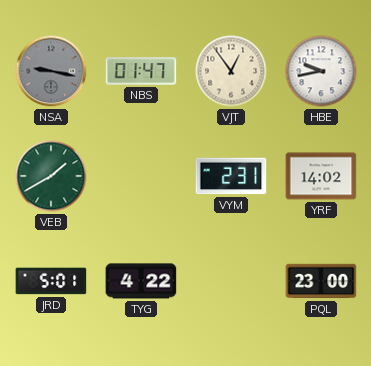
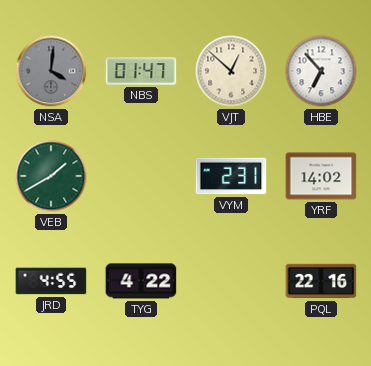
NSA: 9:17 -> 4:01
VJT: 12:54 -> 12:52
HBE: 9:43 -> 6:53
JRD: 5:01 -> 4:55
PQL: 23:00 -> 22:16
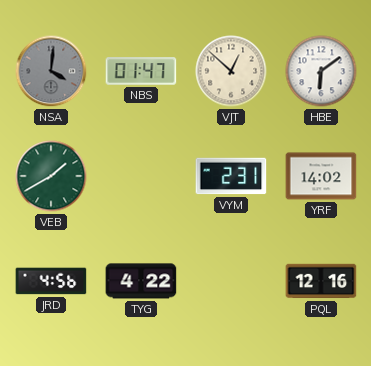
HBE: 6:53 -> 6:09
JRD: 4:55 -> 4:56
PQL: 22:16 -> 12:16
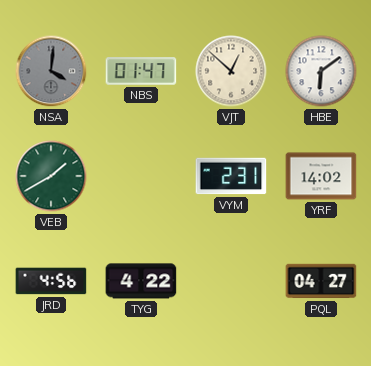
PQL: 12:16 -> 04:27
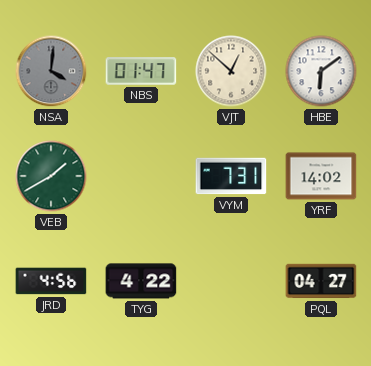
VYM: 2:31 -> 7:31
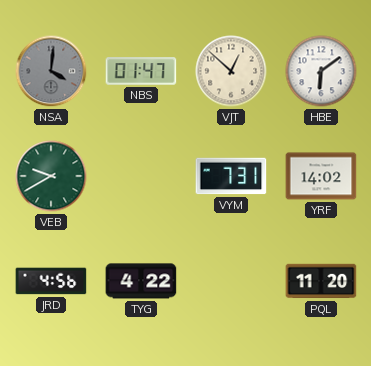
VEB: 1:40 -> 9:40
PQL: 04:27 -> 11:20
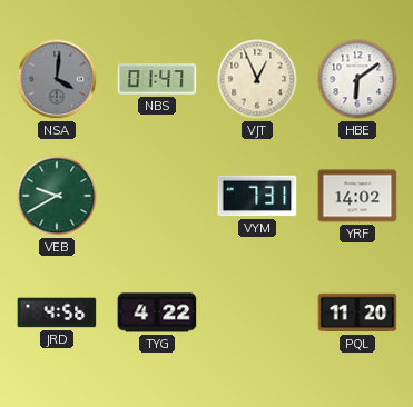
VJT: 12:52 -> 12:56
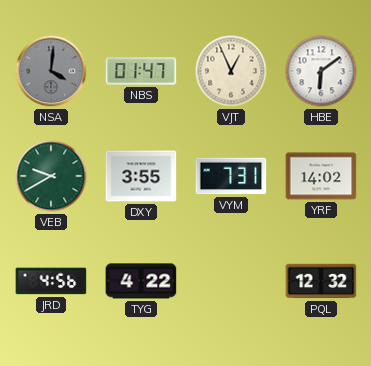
DXY: none -> 3:55
PQL: 11:20 -> 12:32
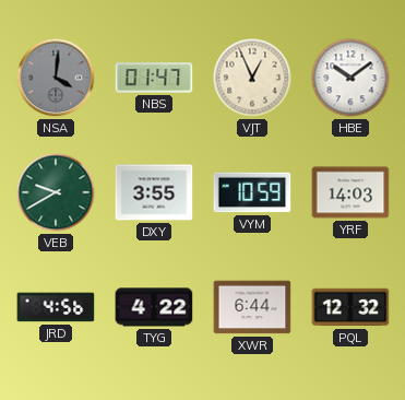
HBE: 6:09 -> 10:09
VYM: 7:31 -> 10:59
YRF: 14:02 -> 14:03
XWR: none -> 6:44
